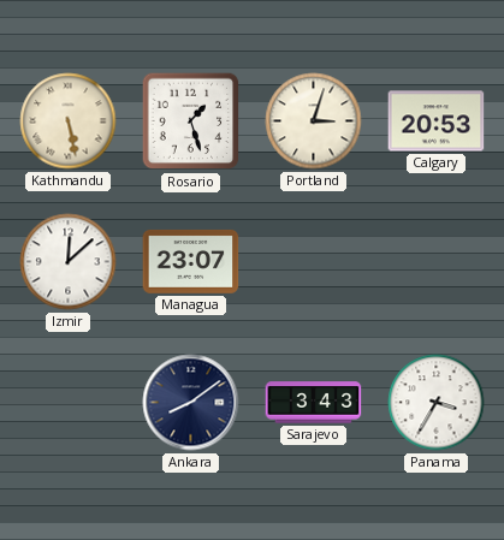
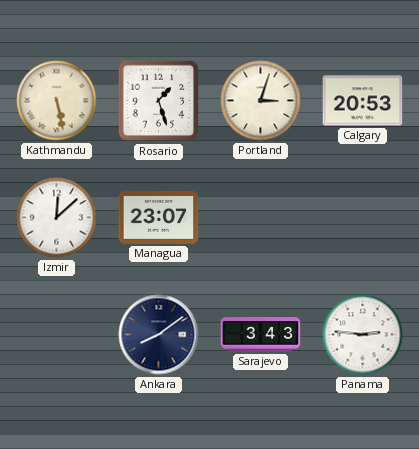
Panama: 3:35 -> 2:46
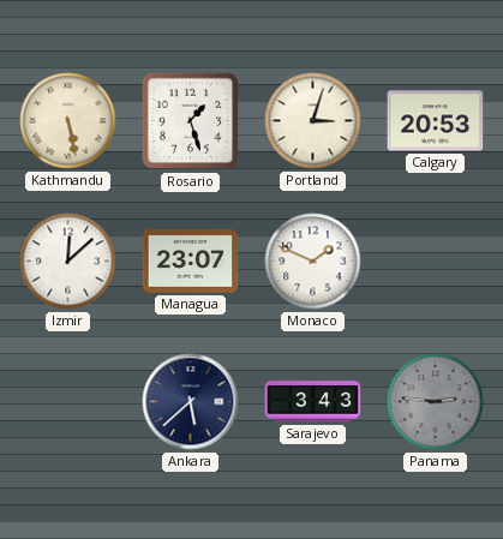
Monaco: none -> 1:49
Ankara: 8:09 -> 5:38
Panama dial: white -> grey
